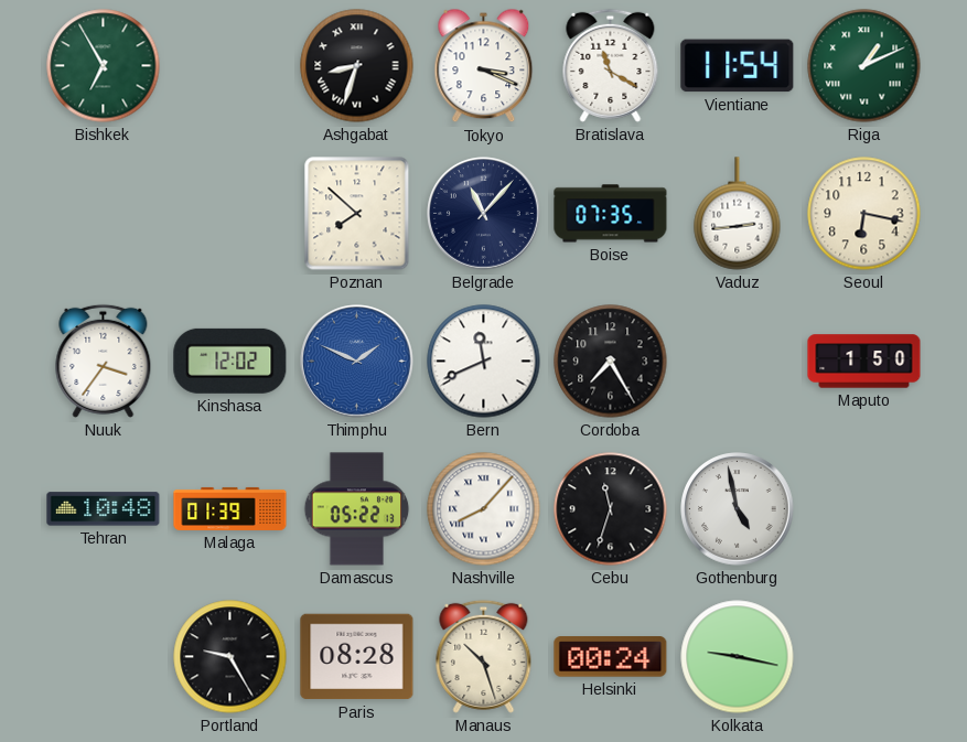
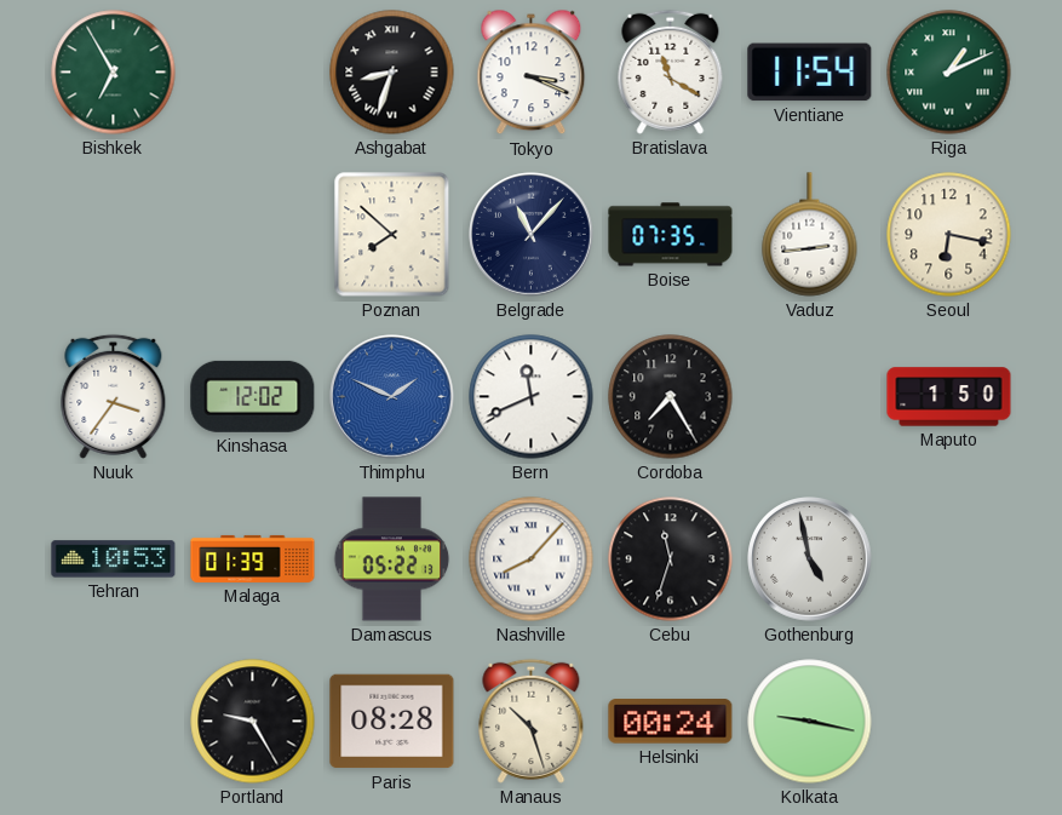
Tehran: 10:48 -> 10:53
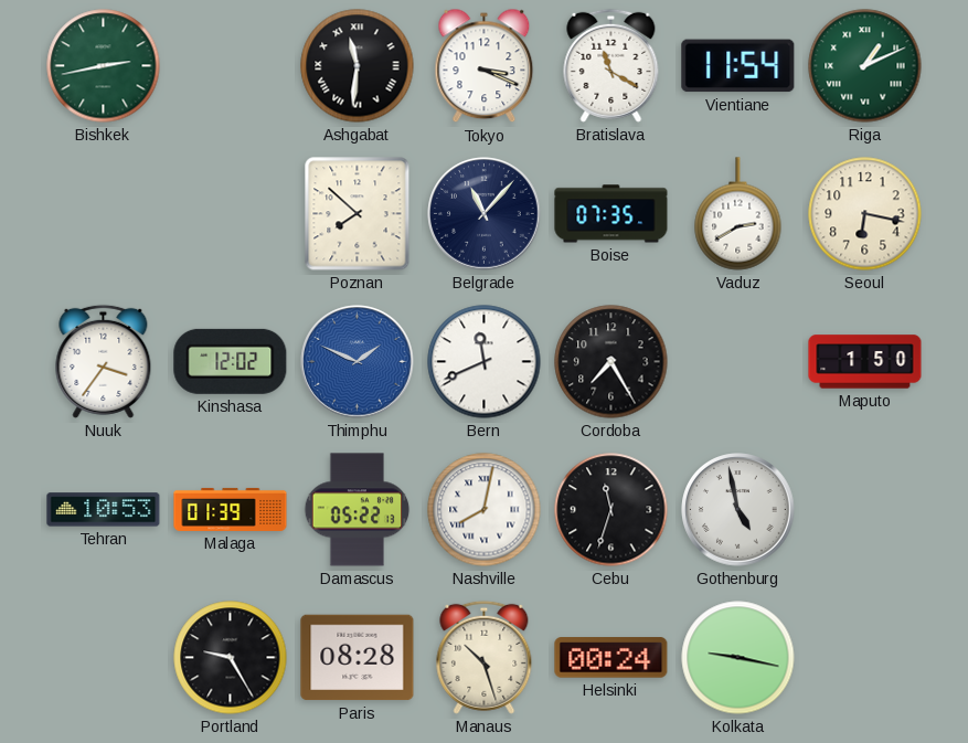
Bishkek: 6:55 -> 2:43
Ashgabat: 8:33 -> 11:31
Vaduz: 2:44 -> 2:40
Nashville: 8:07 -> 8:02
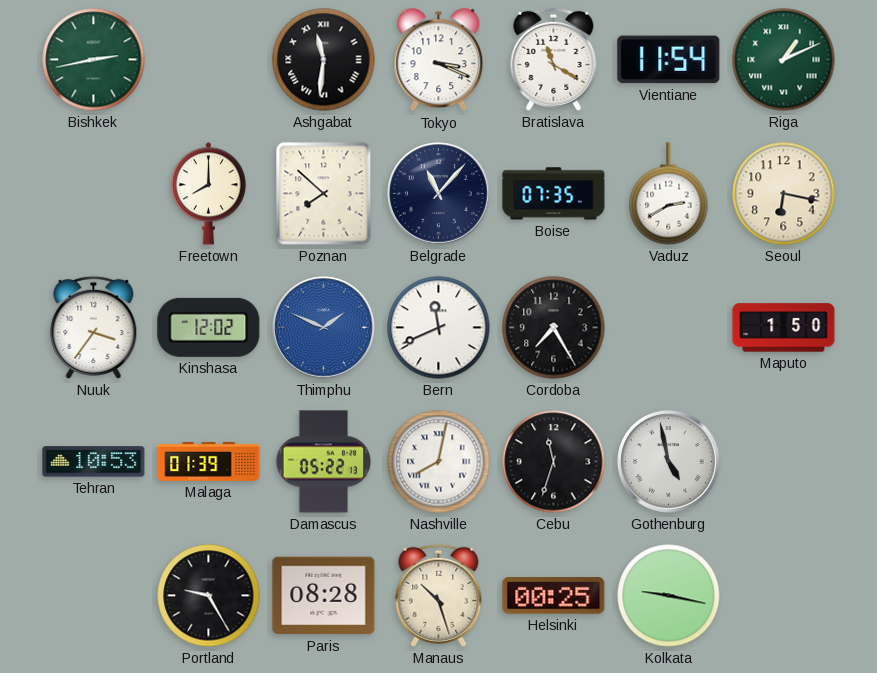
Freetown: none -> 8:00
Helsinki: 00:24 -> 00:25
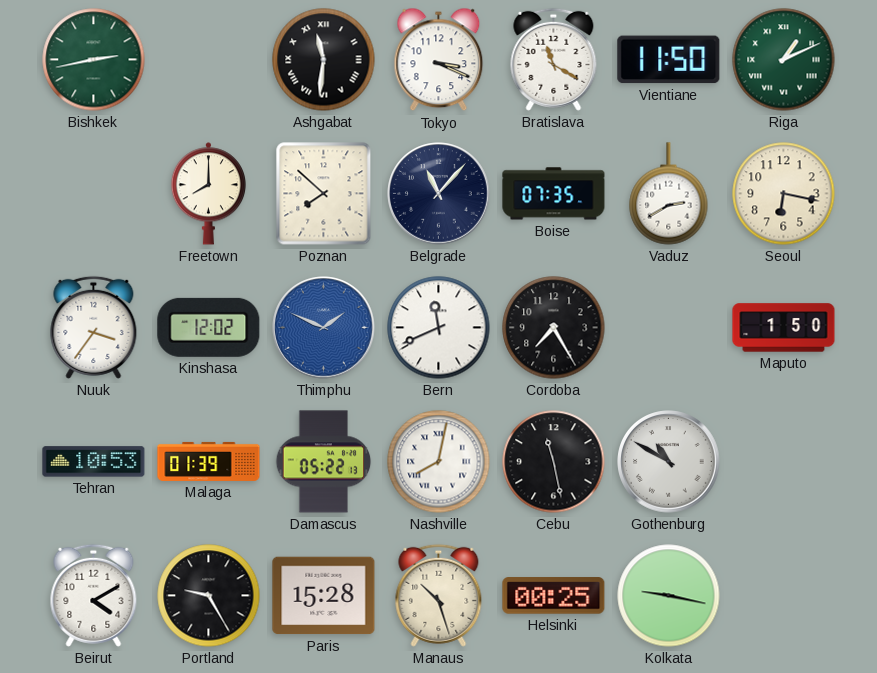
Vientiane: 11:54 -> 11:50
Cebu: 11:33 -> 11:28
Gothenburg: 4:58 -> 10:50
Beirut: none -> 4:10
Paris: 08:28 -> 15:28
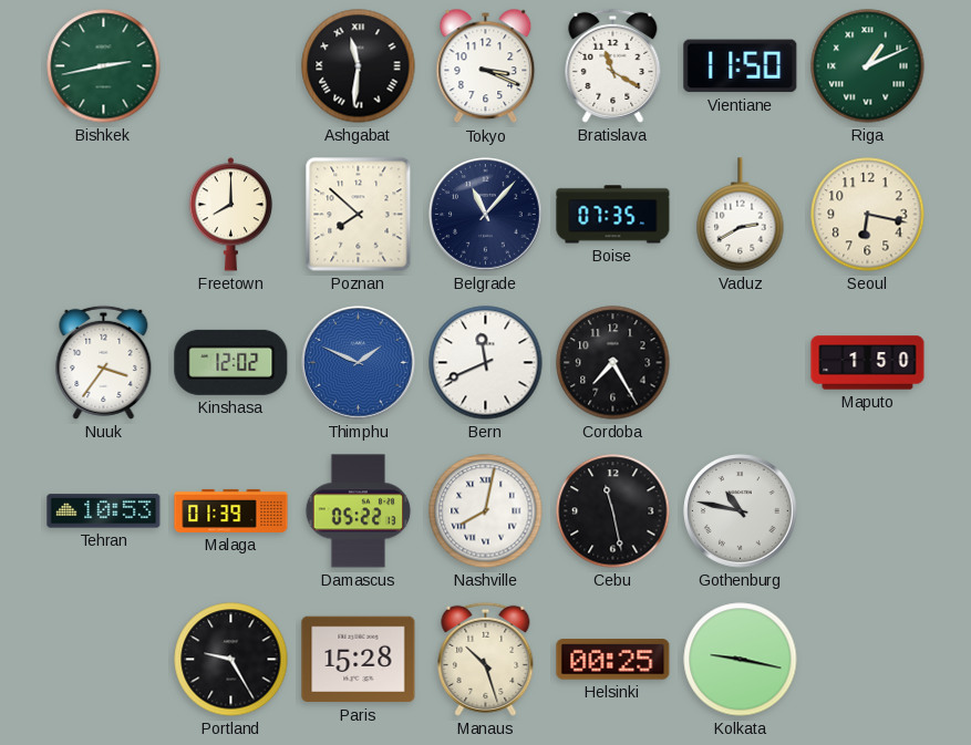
Gothenburg: 10:50 -> 10:47
Beirut: 4:10 -> none
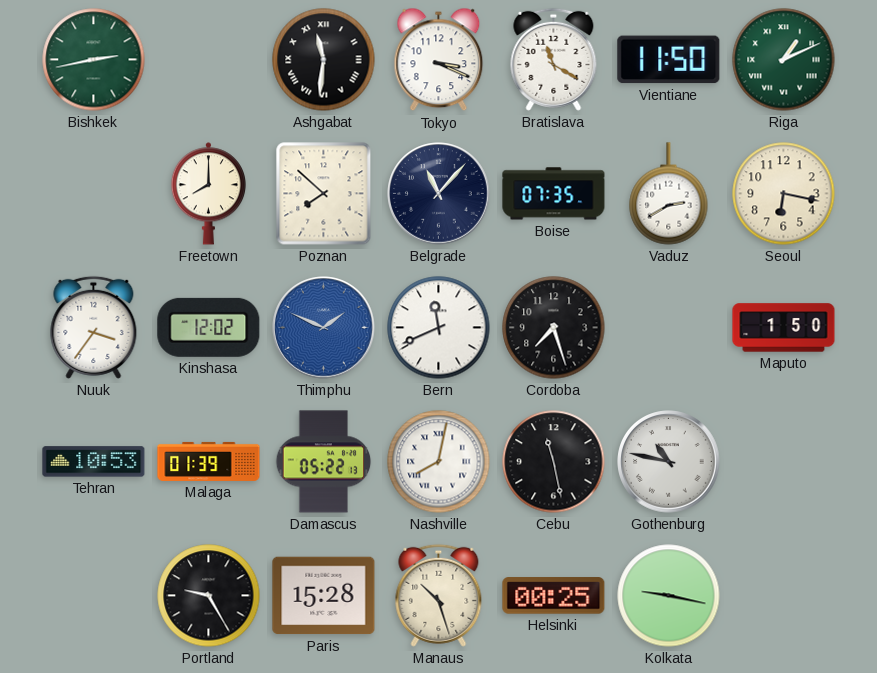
Cordoba: 7:25 -> 7:27
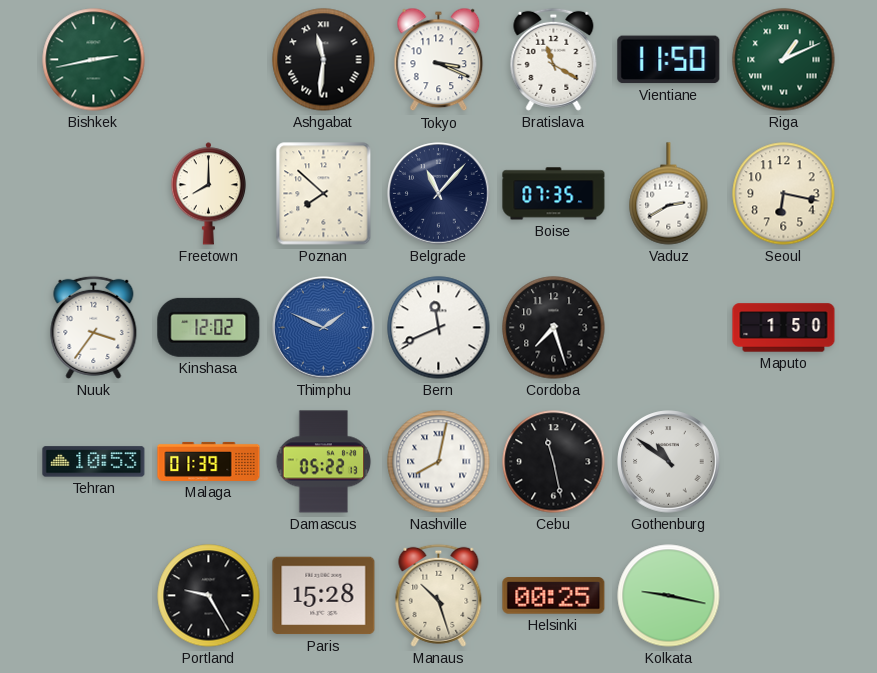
Gothenburg: 10:47 -> 10:51
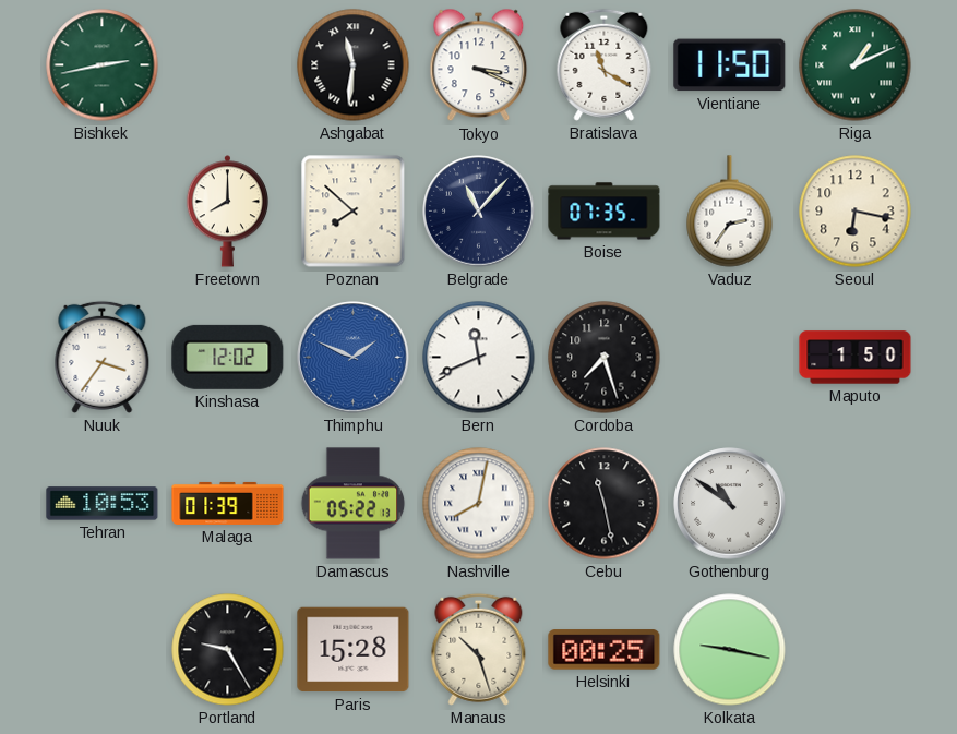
Vaduz: 2:40 -> 2:36
